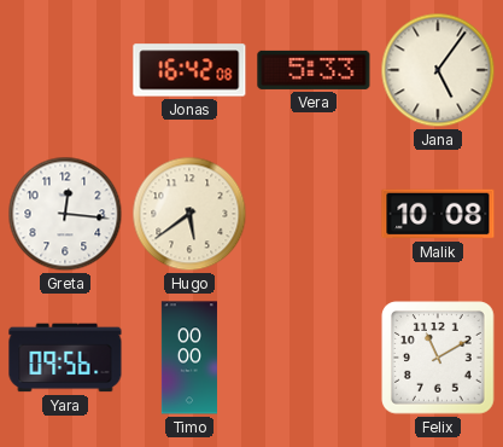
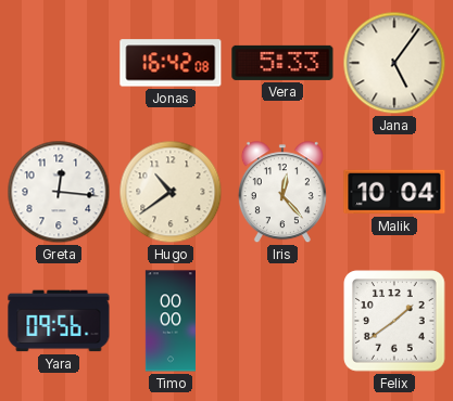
Hugo: 5:39 -> 10:39
Iris: none -> 12:23
Malik: 10:08 -> 10:04
Felix: 11:10 -> 1:39
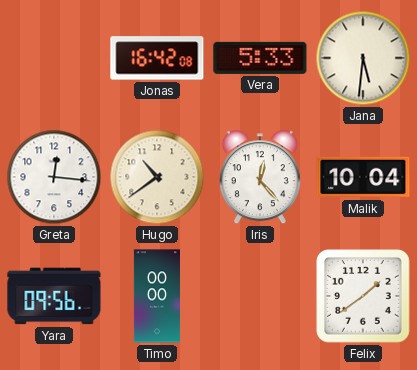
Jana: 5:06 -> 5:31
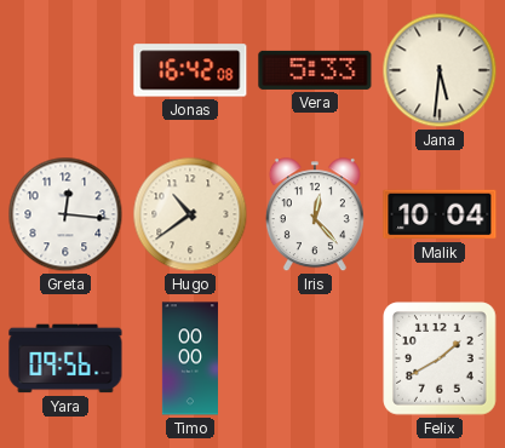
Felix: 1:39 -> 1:40
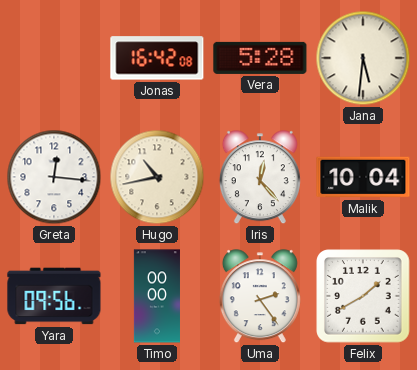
Vera: 5:33 -> 5:28
Hugo: 10:39 -> 10:43
Uma: none -> 2:24
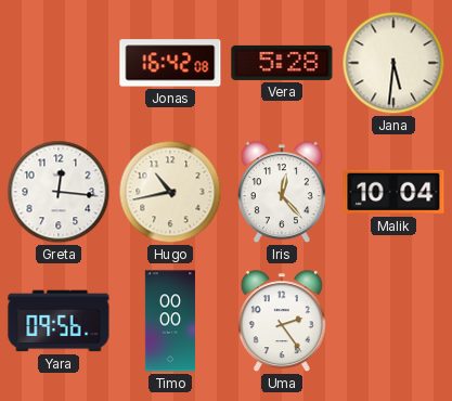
Felix: 1:40 -> none
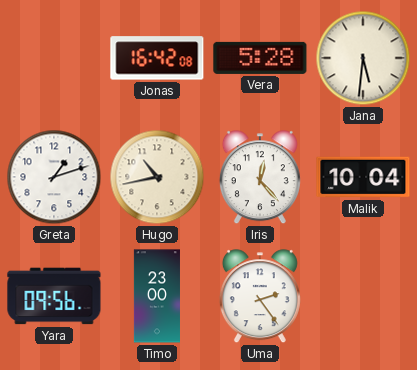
Greta: 12:16 -> 1:12
Timo: 00:00 -> 23:00
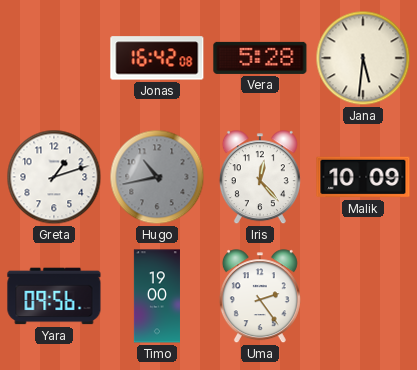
Hugo dial: cream -> grey
Malik: 10:04 -> 10:09
Timo: 23:00 -> 19:00
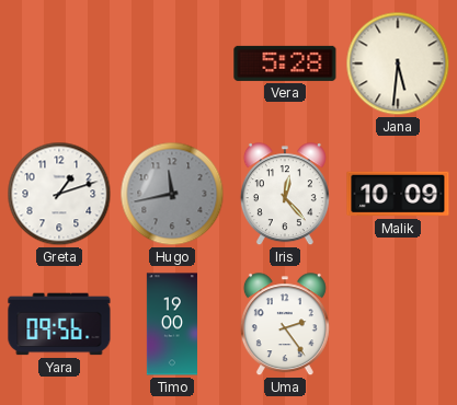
Jonas: 16:42 -> none
Hugo: 10:43 -> 11:43
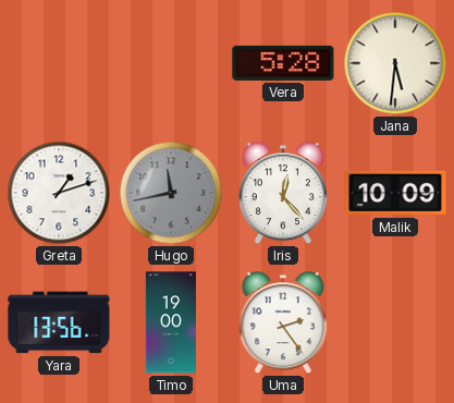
Yara: 09:56 -> 13:56
